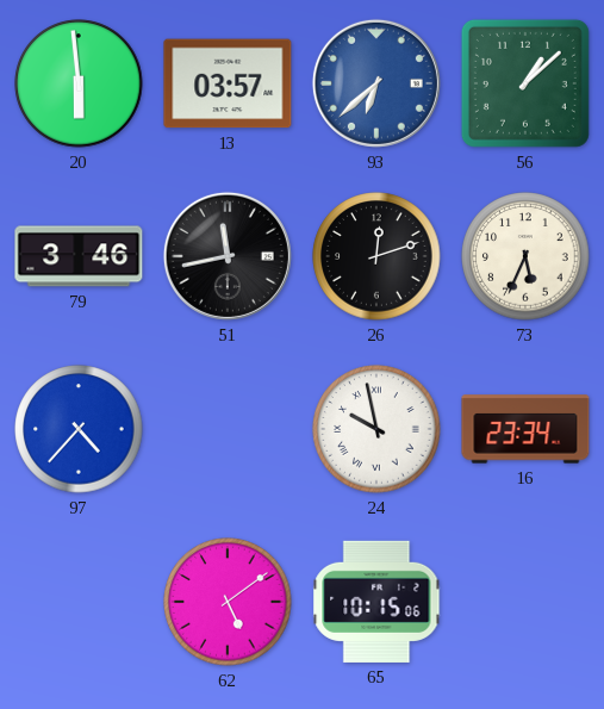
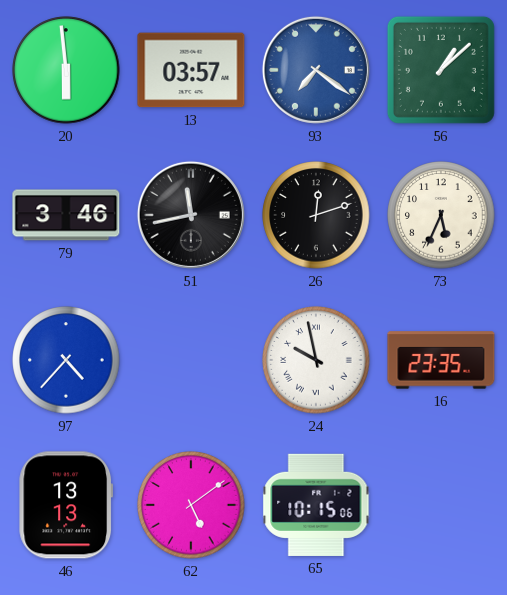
93: 6:38 -> 7:21
16: 23:34 -> 23:35
46: none -> 13:13
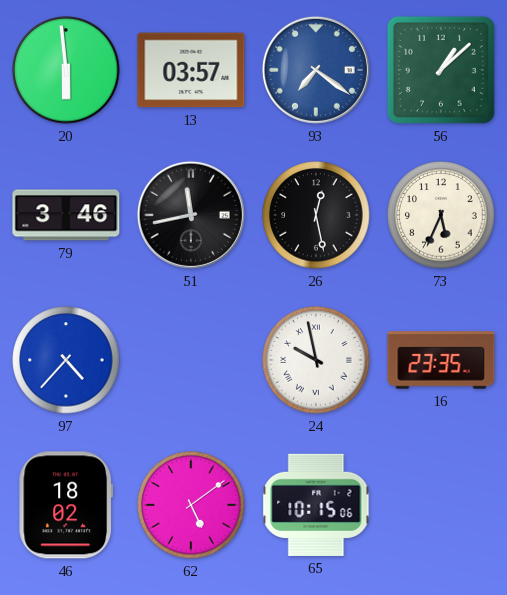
26: 12:12 -> 12:28
46: 13:13 -> 18:02
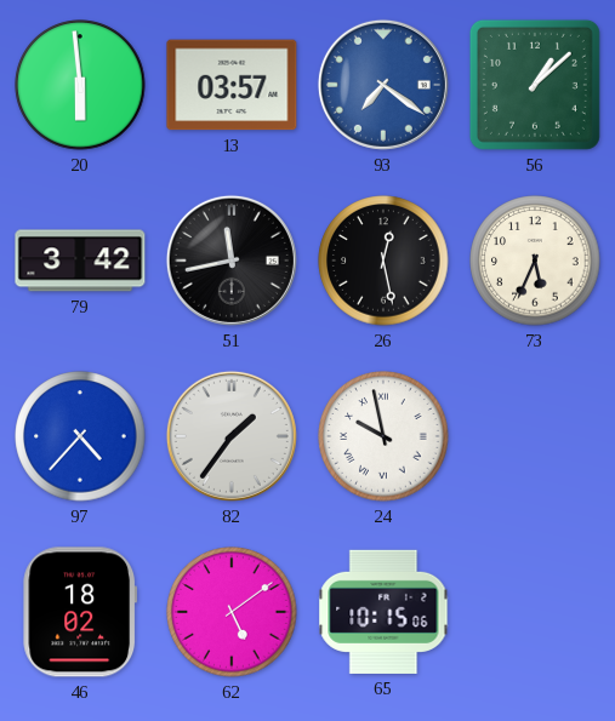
79: 3:46 -> 3:42
82: none -> 1:36
16: 23:35 -> none
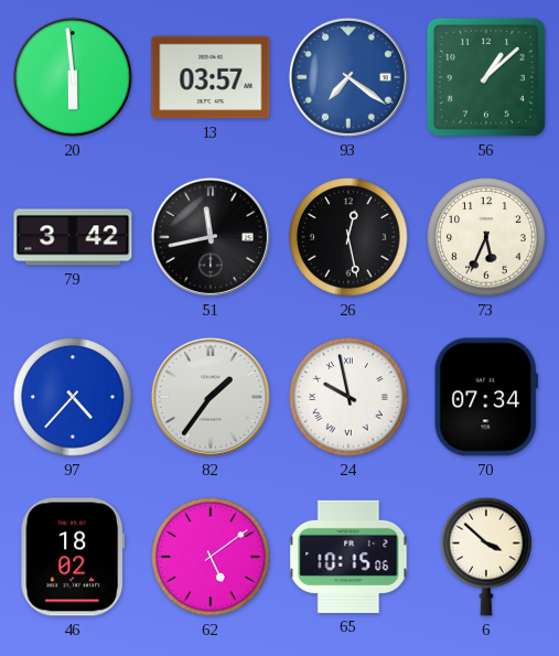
70: none -> 07:34
6: none -> 3:52
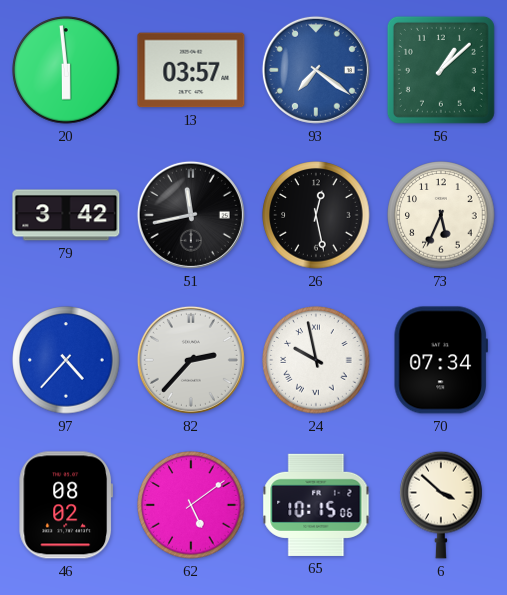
82: 1:36 -> 2:37
46: 18:02 -> 08:02
